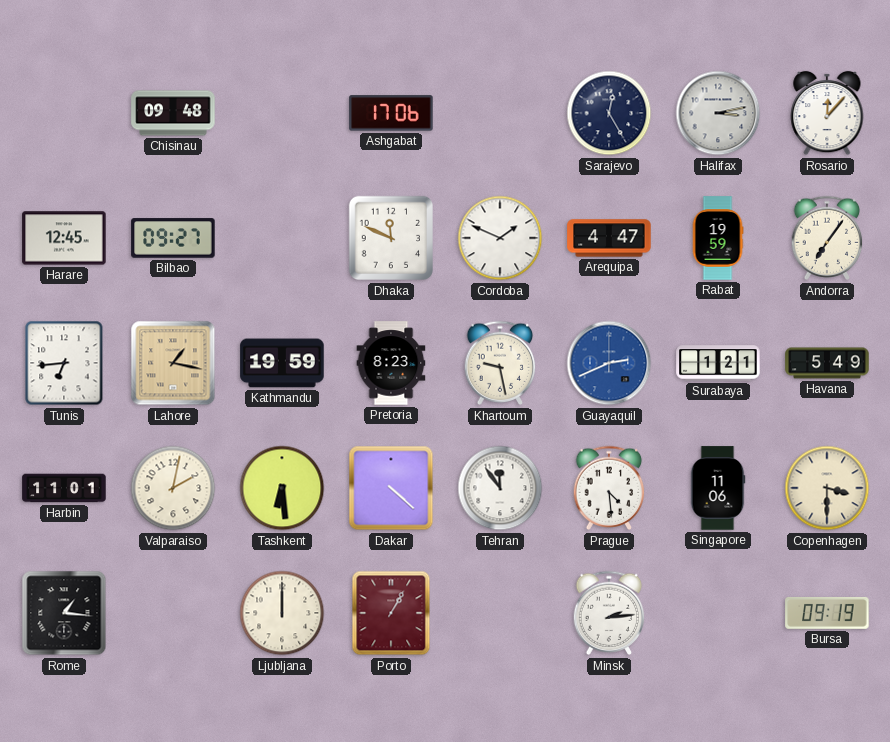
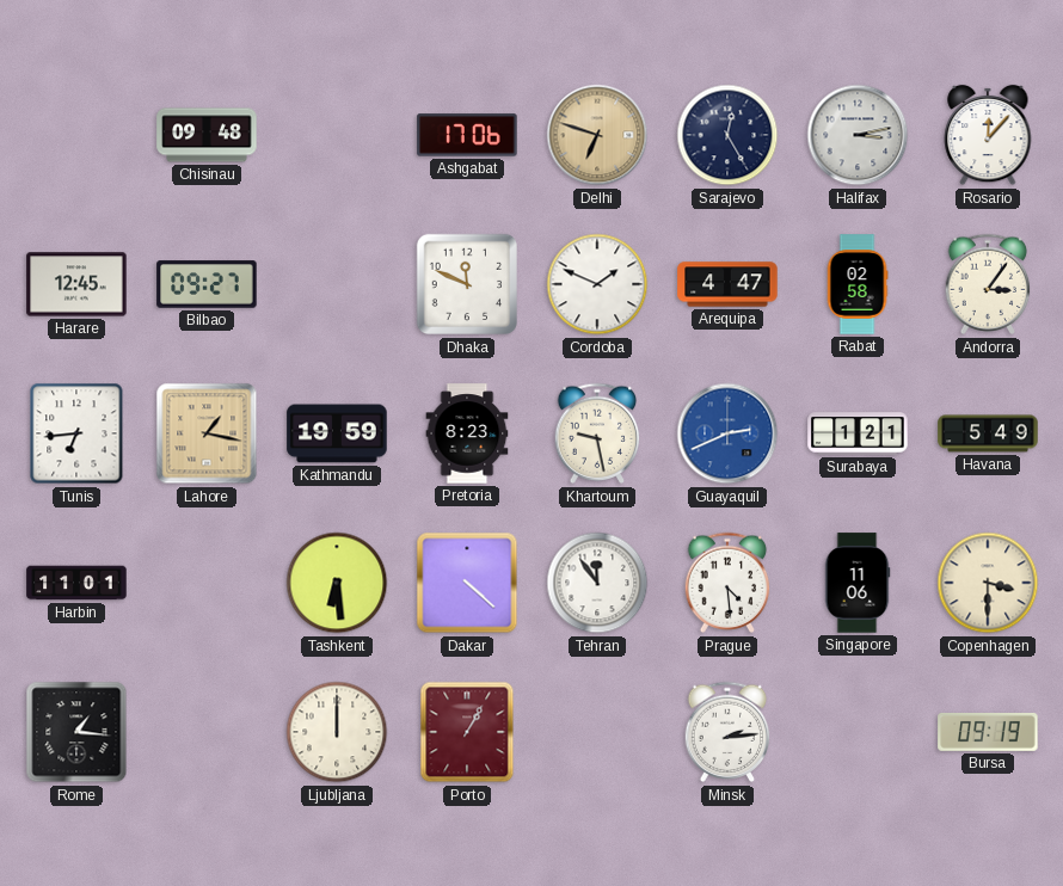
Delhi: none -> 6:48
Rabat: 19:59 -> 02:58
Andorra: 7:06 -> 3:06
Valparaiso: 2:02 -> none
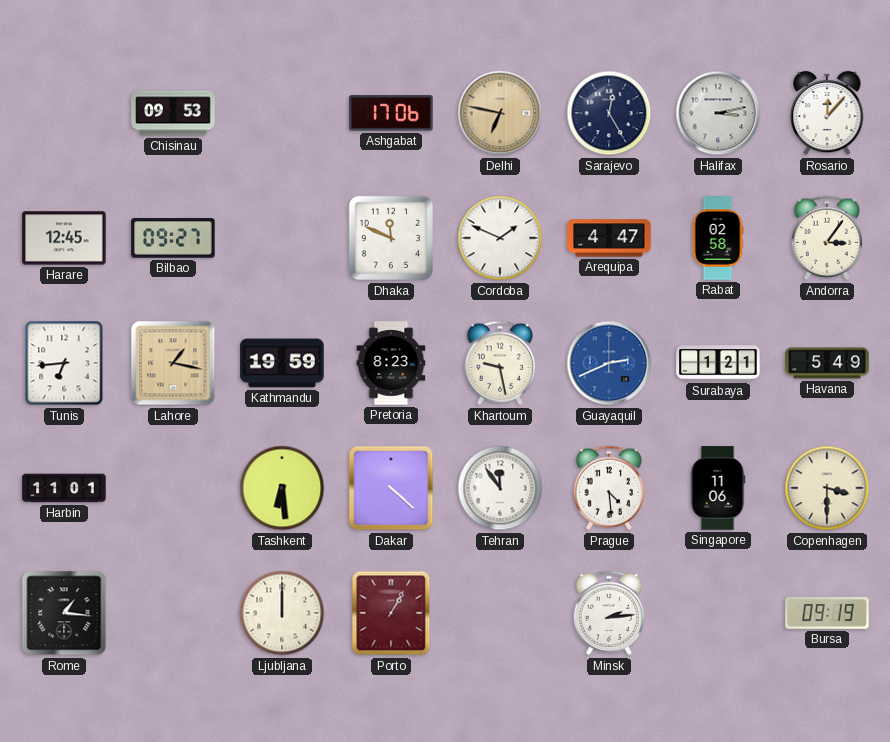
Chisinau: 09:48 -> 09:53
Delhi: 6:48 -> 6:47
